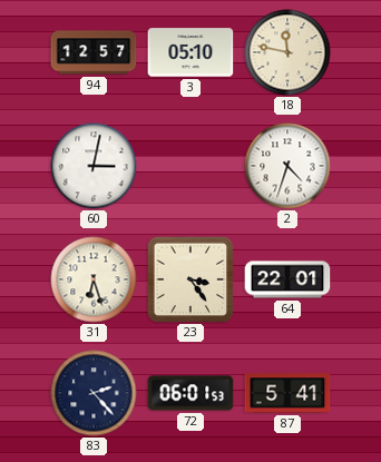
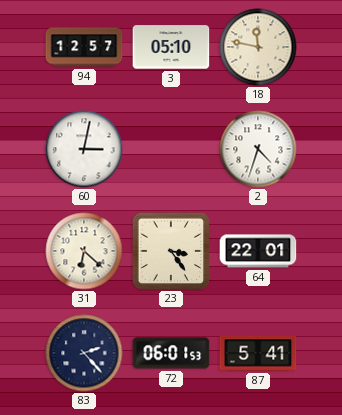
31: 6:27 -> 6:22
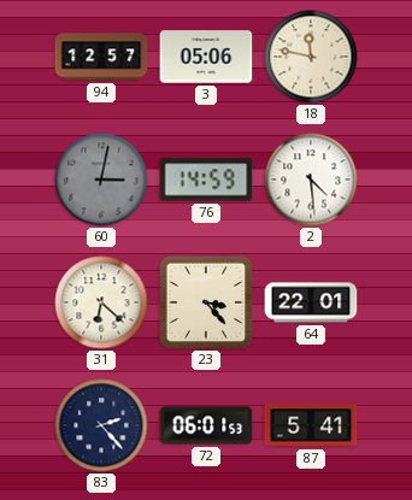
3: 05:10 -> 05:06
60 dial: white -> grey
76: none -> 14:59
2: 4:33 -> 4:29
23: 3:24 -> 3:23
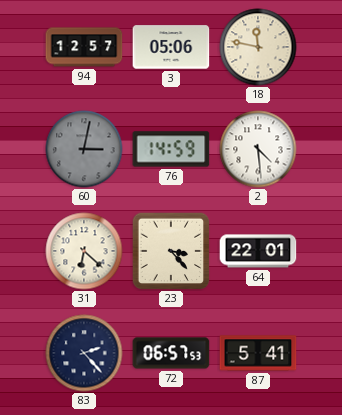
72: 06:01 -> 06:57
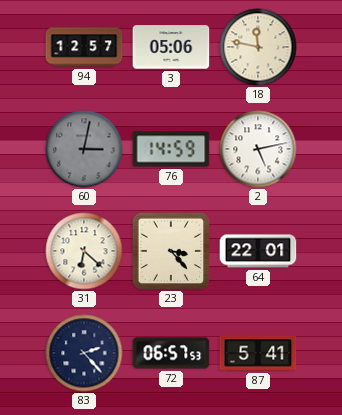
2: 4:29 -> 5:13
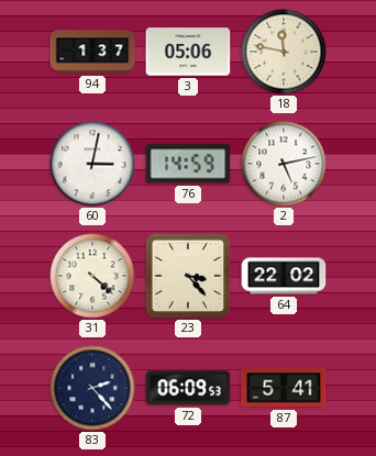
94: 12:57 -> 1:37
60 dial: grey -> white
31: 6:22 -> 4:22
64: 22:01 -> 22:02
72: 06:57 -> 06:09
